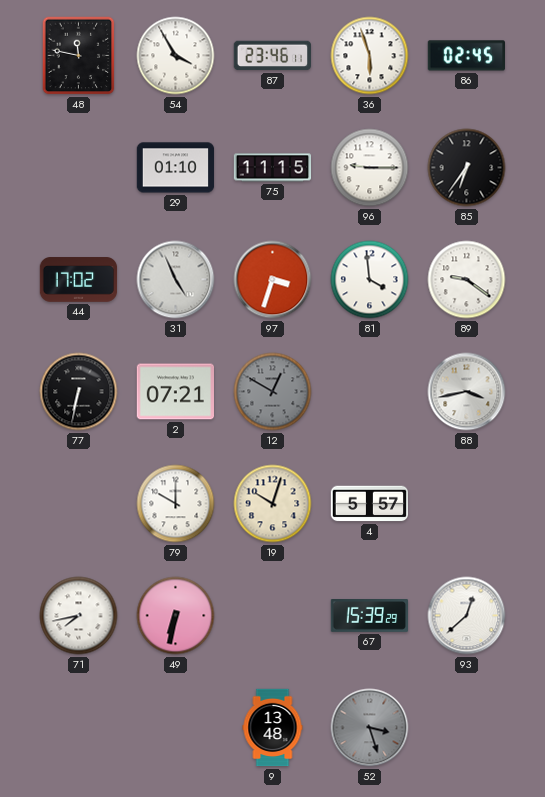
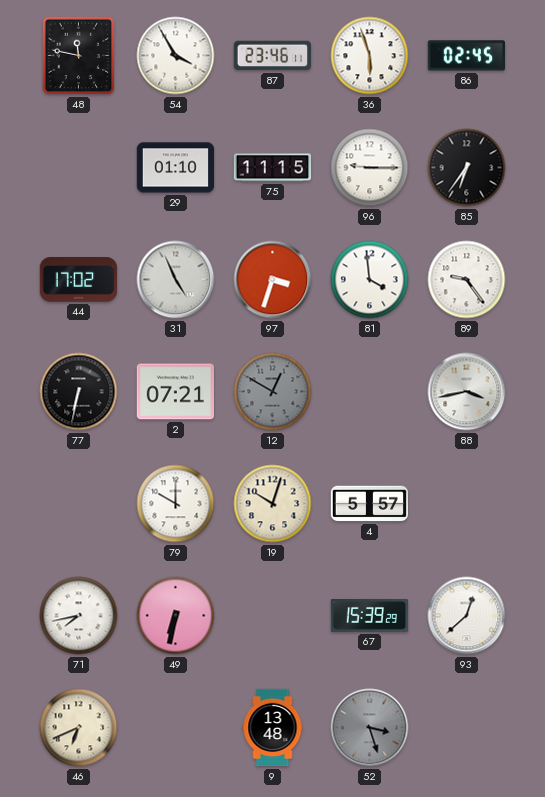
89: 9:21 -> 9:24
46: none -> 6:41
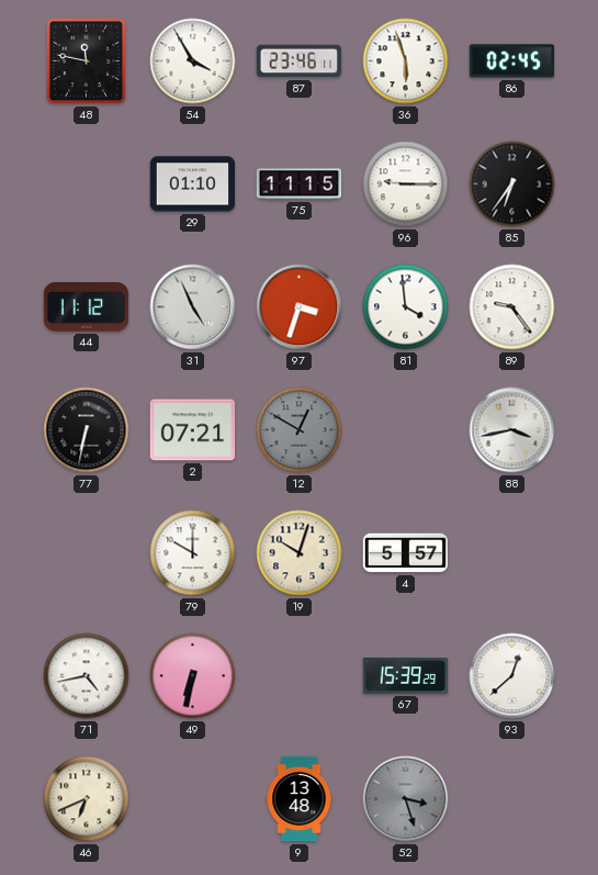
44: 17:02 -> 11:12
71: 7:43 -> 4:43
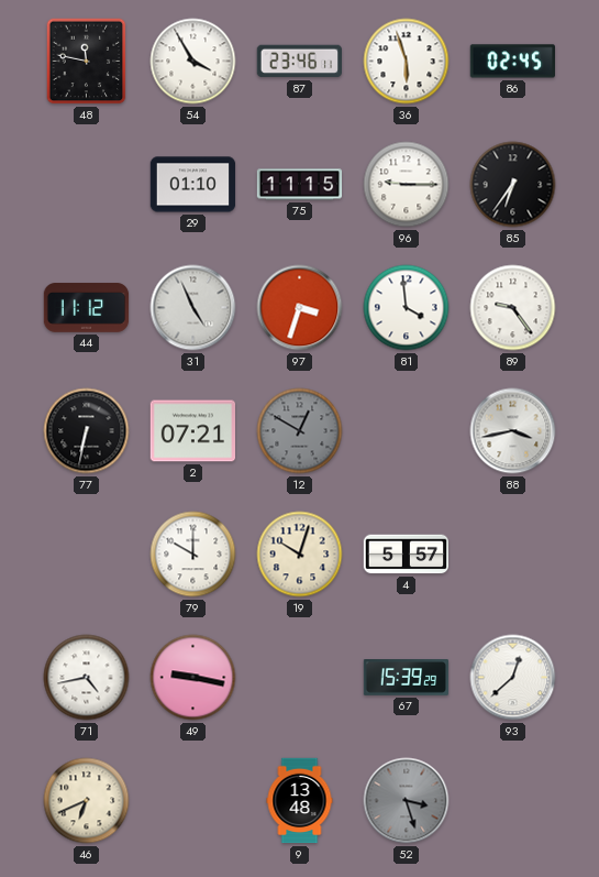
49: 6:32 -> 9:17
